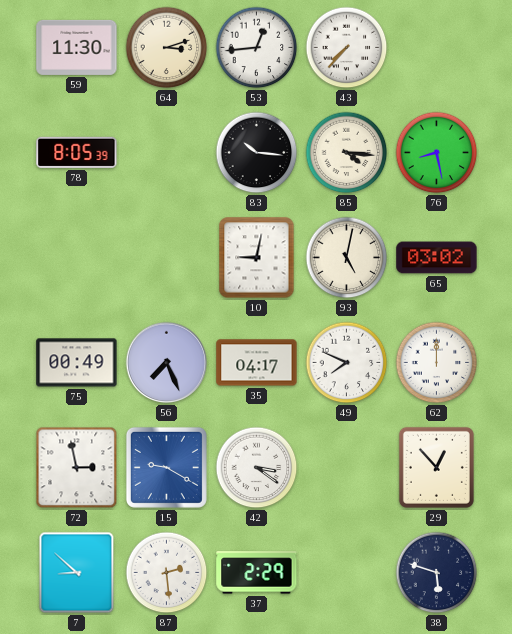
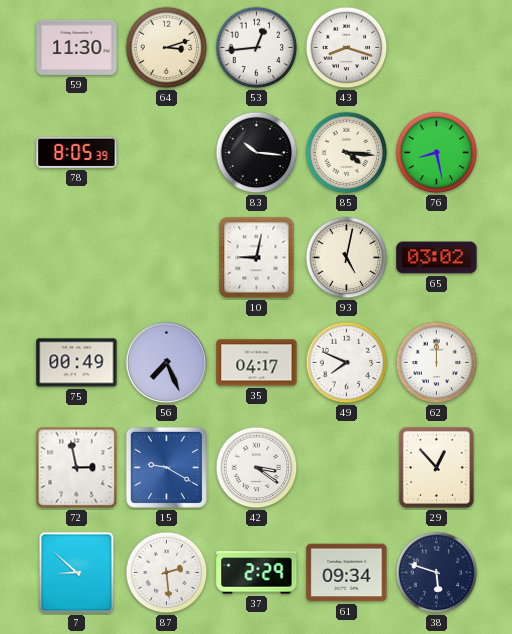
43: 7:37 -> 8:18
61: none -> 09:34
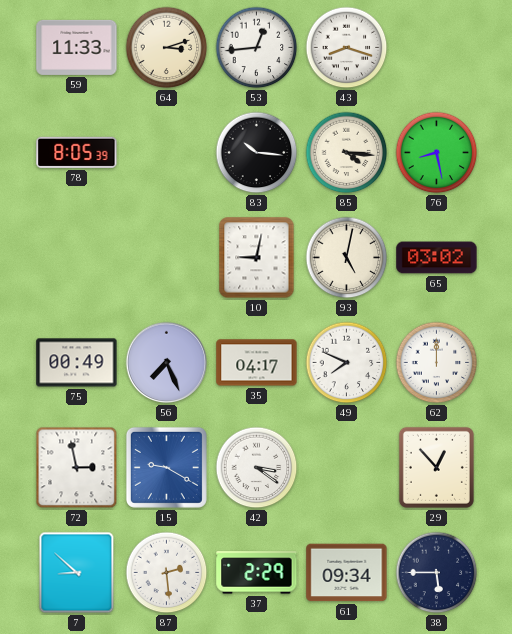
59: 11:30 -> 11:33
38: 5:48 -> 5:45
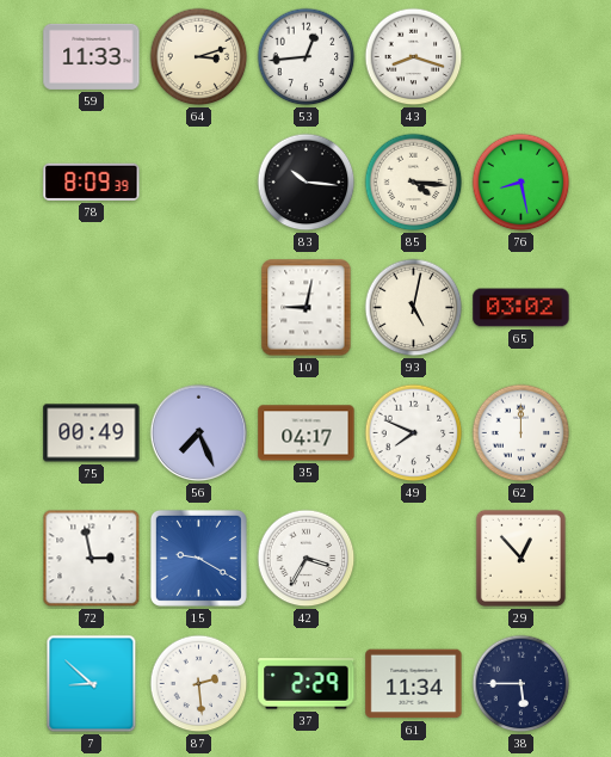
78: 8:05 -> 8:09
42: 3:21 -> 3:35
61: 09:34 -> 11:34
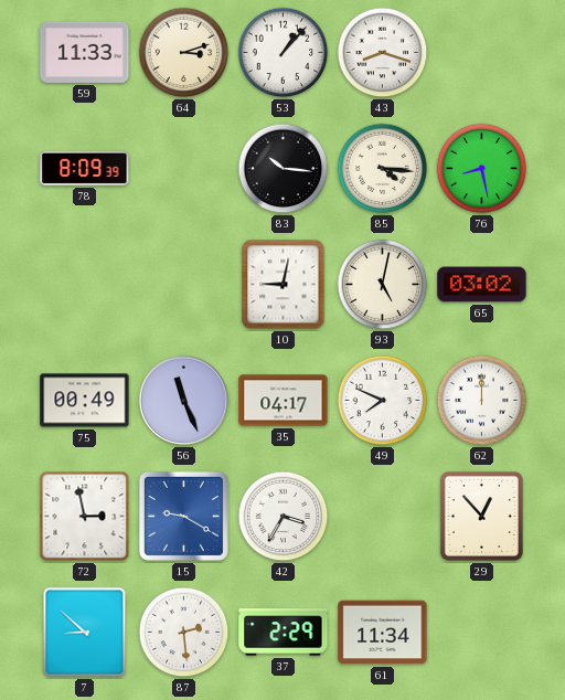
53: 12:44 -> 1:07
56: 7:26 -> 11:26
38: 5:45 -> none
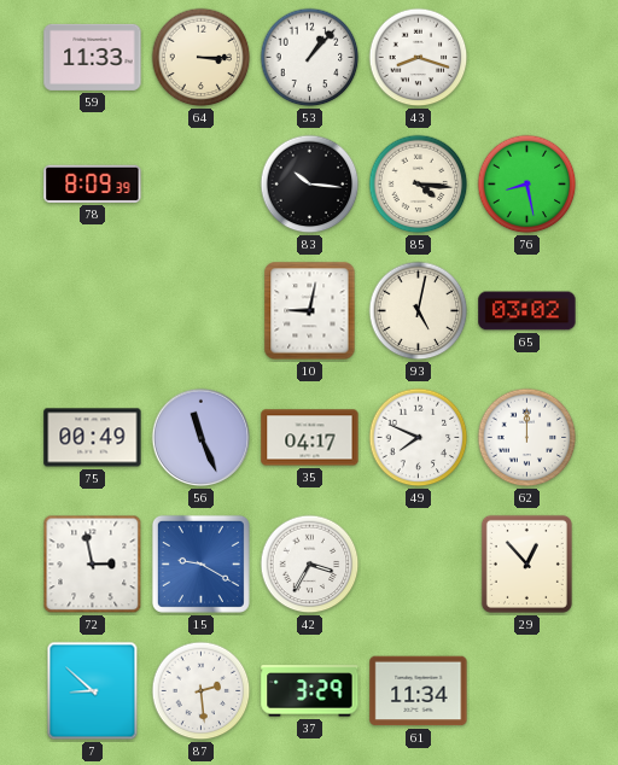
64: 3:12 -> 3:15
37: 2:29 -> 3:29
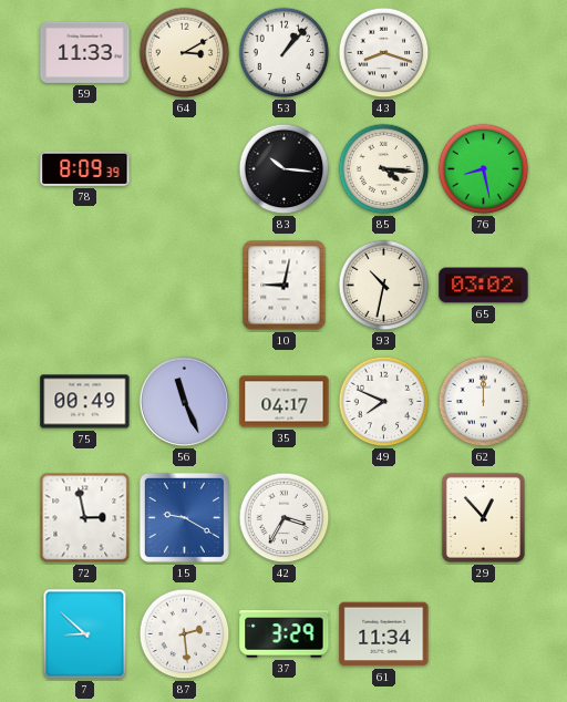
64: 3:15 -> 3:10
93: 5:02 -> 10:32
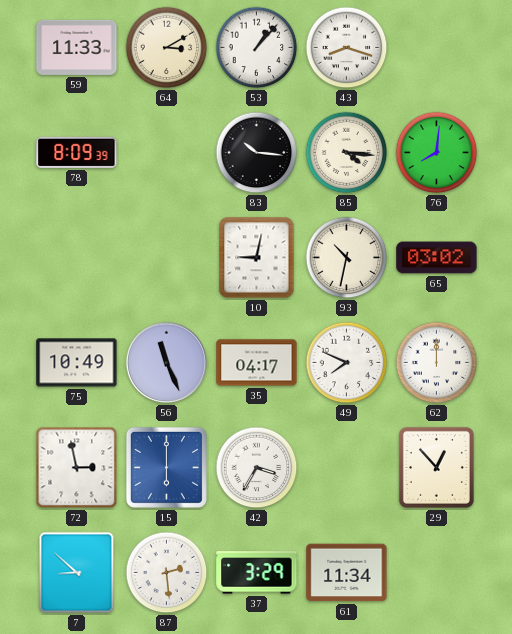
76: 8:28 -> 8:01
75: 00:49 -> 10:49
15: 9:20 -> 6:00
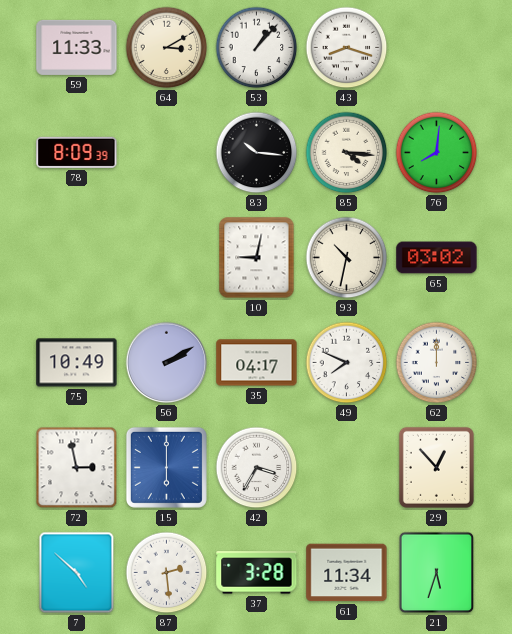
56: 11:26 -> 2:10
7: 8:52 -> 4:52
37: 3:29 -> 3:28
21: none -> 5:33
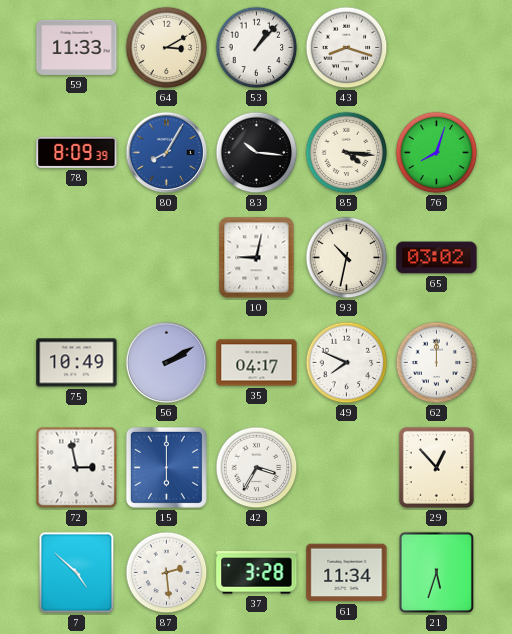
80: none -> 8:05
76: 8:01 -> 8:03
